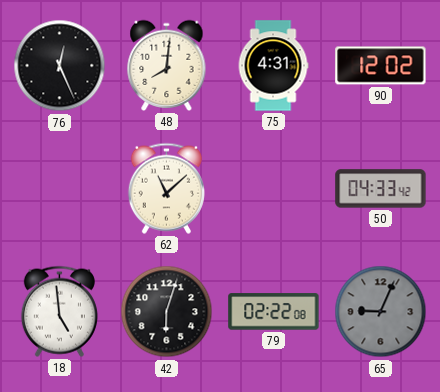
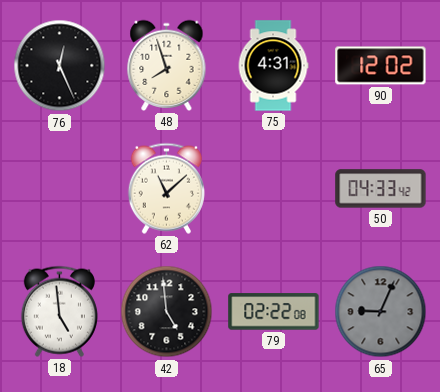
48: 8:01 -> 7:57
42: 6:03 -> 4:59
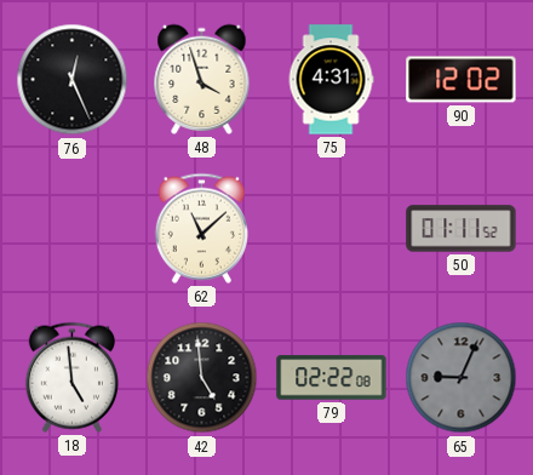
48: 7:57 -> 3:57
50: 04:33 -> 01:11
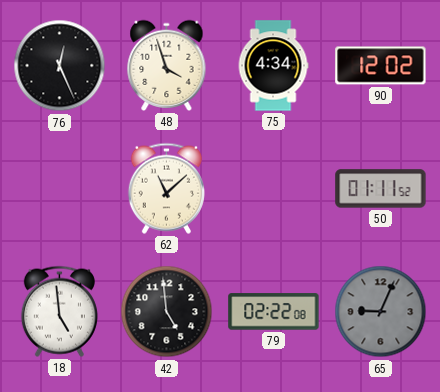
75: 4:31 -> 4:34
